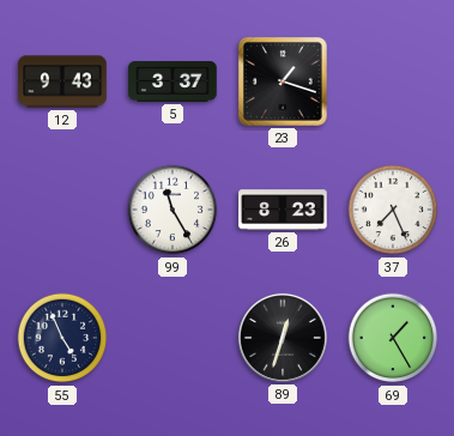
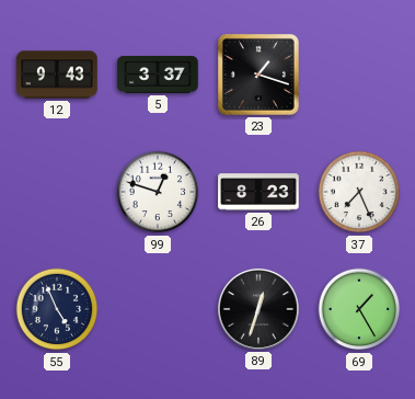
99: 11:25 -> 12:48
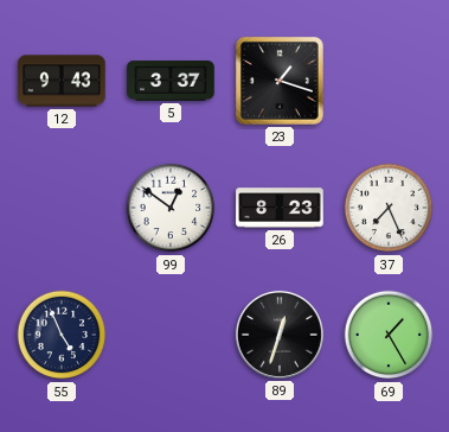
99: 12:48 -> 12:51
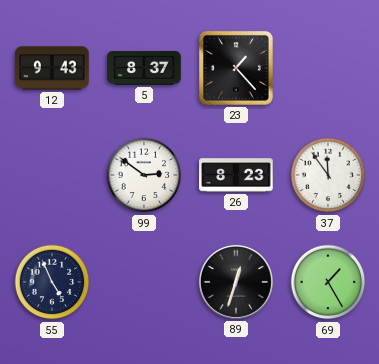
5: 3:37 -> 8:37
23: 1:18 -> 1:23
99: 12:51 -> 2:51
37: 7:26 -> 11:54
